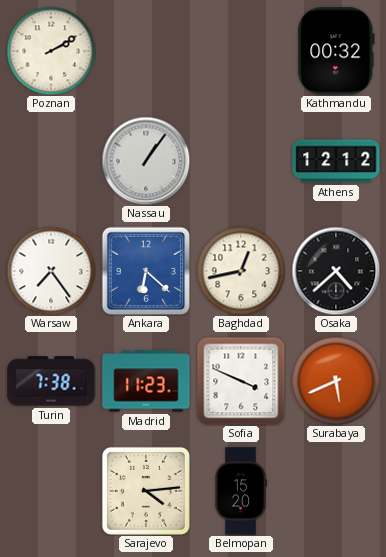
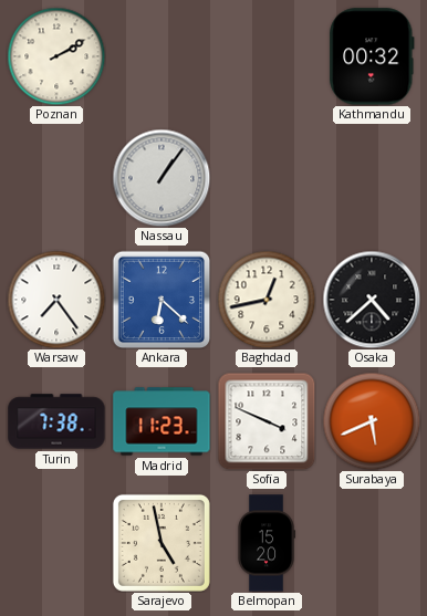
Athens: 12:12 -> none
Sarajevo: 4:14 -> 4:58
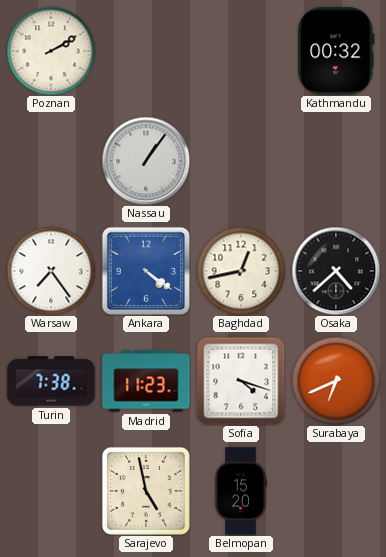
Ankara: 6:22 -> 4:21
Sofia: 3:49 -> 4:18
Surabaya: 5:41 -> 6:41
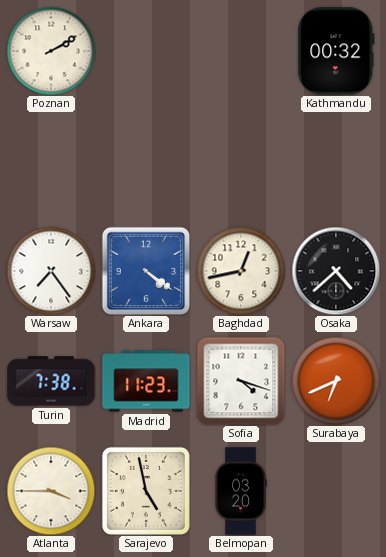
Nassau: 1:06 -> none
Atlanta: none -> 3:45
Belmopan: 15:20 -> 03:20
